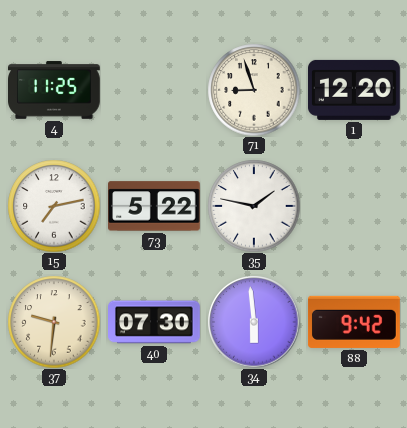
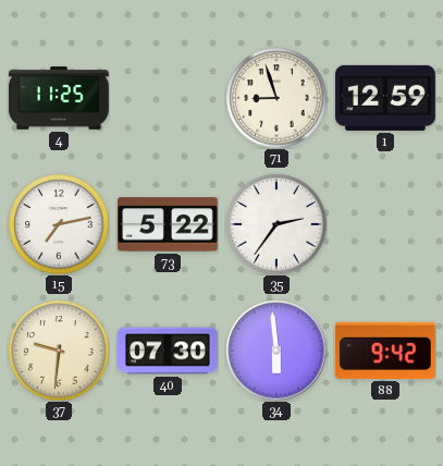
1: 12:20 -> 12:59
35: 1:47 -> 2:36
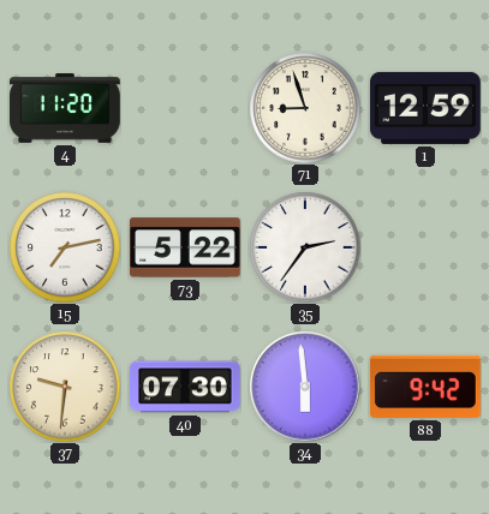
4: 11:25 -> 11:20
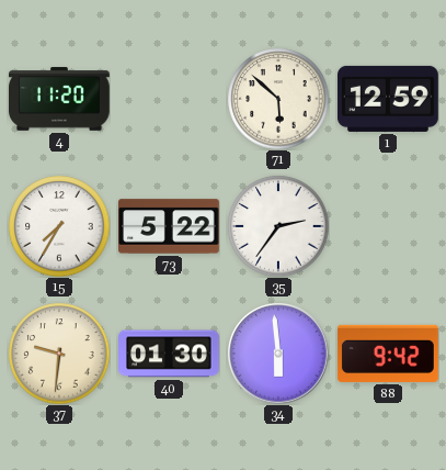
71: 8:57 -> 5:52
15: 7:13 -> 7:35
40: 07:30 -> 01:30
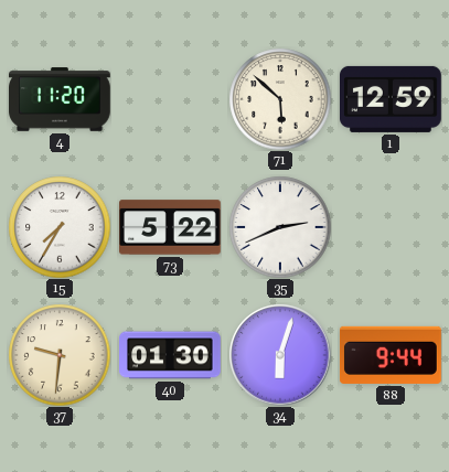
35: 2:36 -> 2:41
34: 5:59 -> 6:03
88: 9:42 -> 9:44
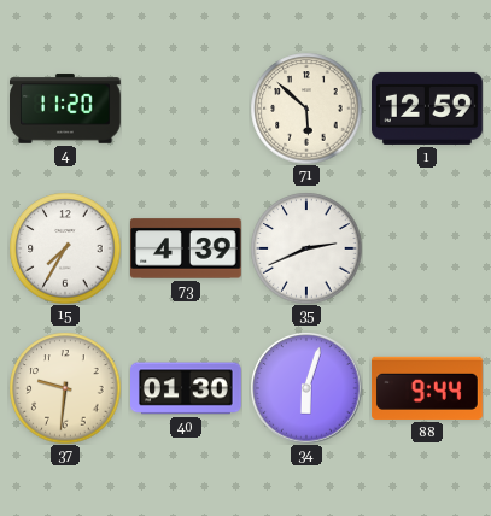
73: 5:22 -> 4:39
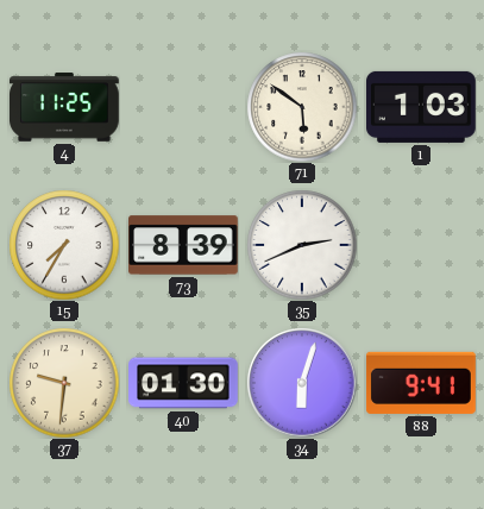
4: 11:20 -> 11:25
71: 5:52 -> 5:51
1: 12:59 -> 1:03
73: 4:39 -> 8:39
88: 9:44 -> 9:41
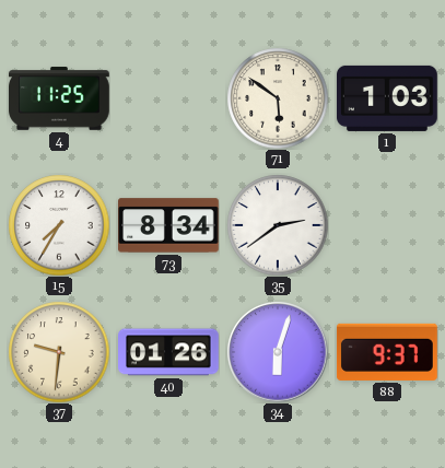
73: 8:39 -> 8:34
35: 2:41 -> 2:39
40: 01:30 -> 01:26
88: 9:41 -> 9:37
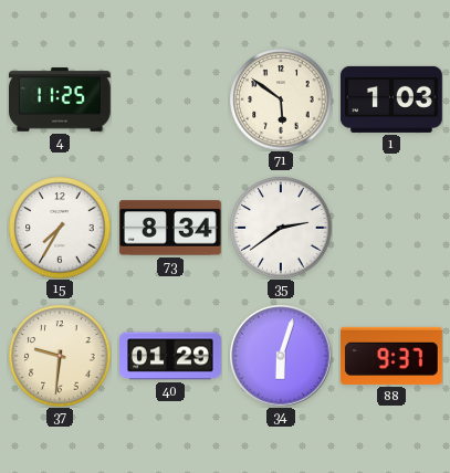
40: 01:26 -> 01:29
